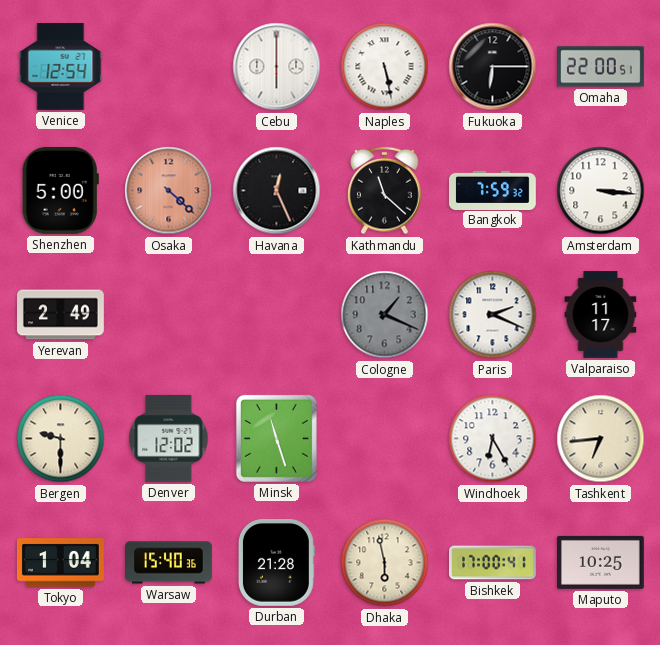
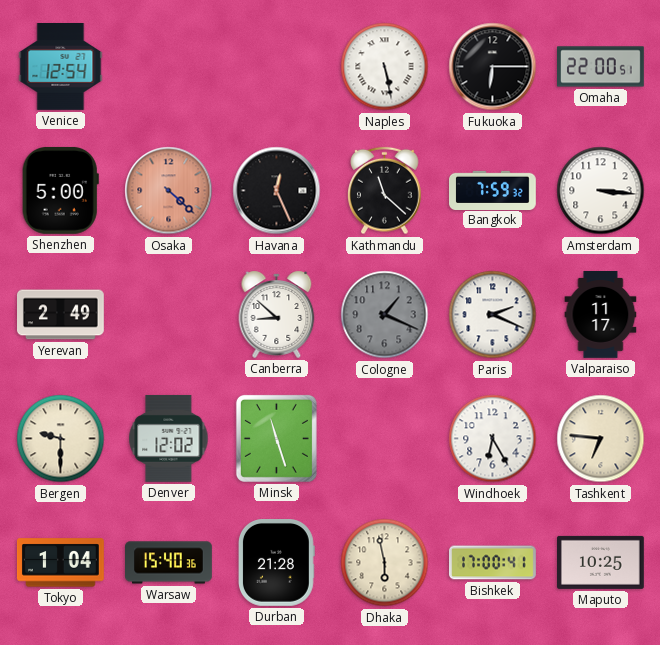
Cebu: 6:00 -> none
Canberra: none -> 8:52
Tashkent: 6:44 -> 6:46
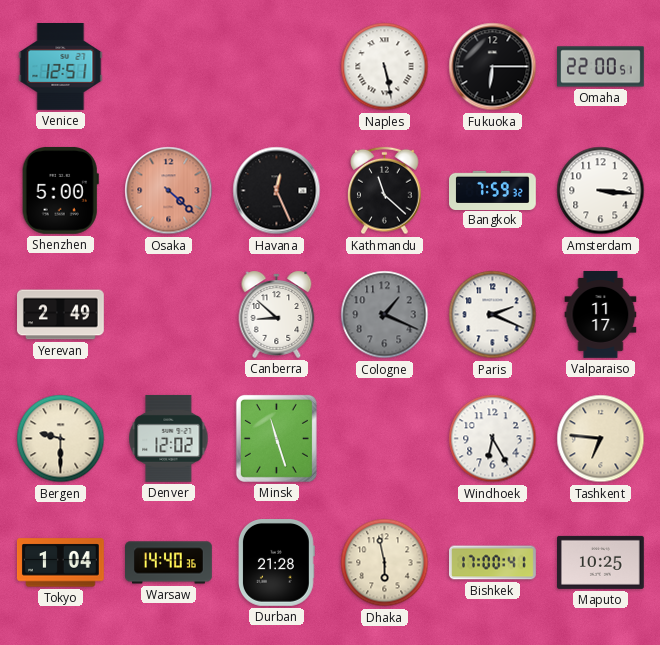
Venice: 12:54 -> 12:51
Warsaw: 15:40 -> 14:40
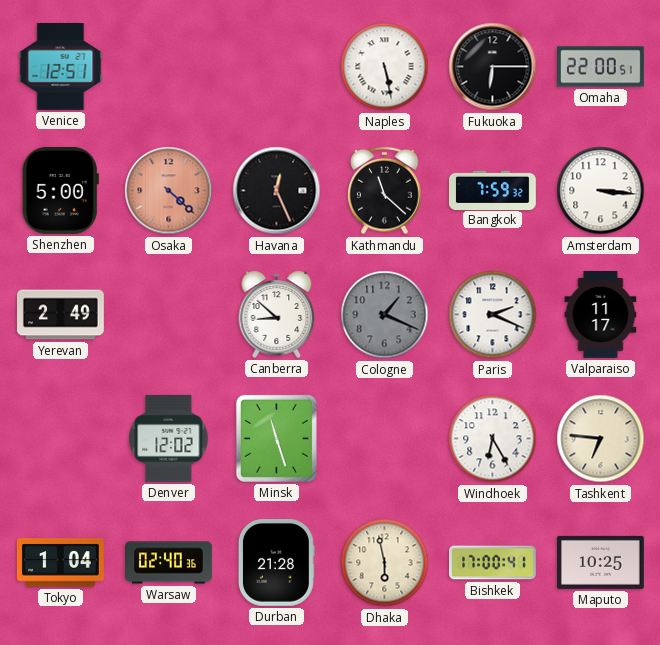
Bergen: 9:30 -> none
Warsaw: 14:40 -> 02:40
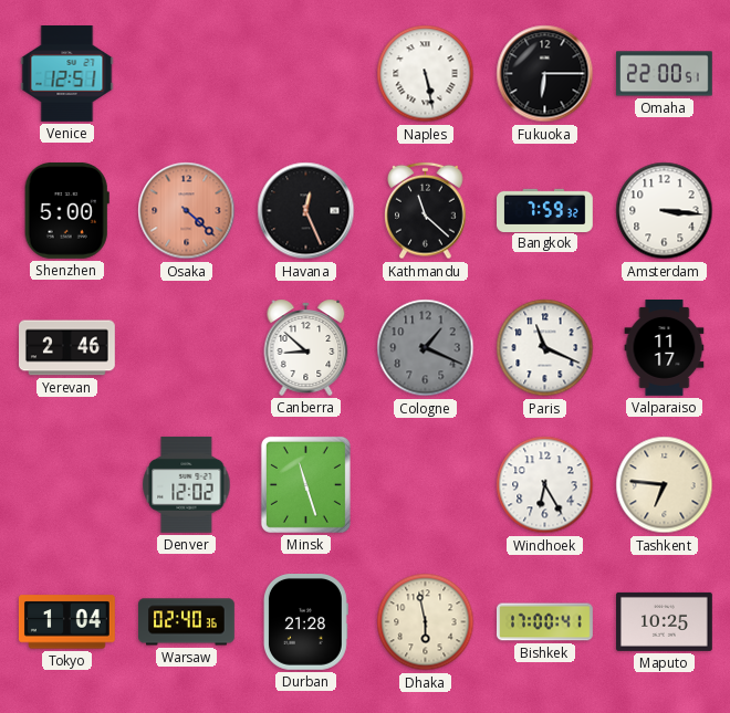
Yerevan: 2:49 -> 2:46
Paris: 2:19 -> 11:19
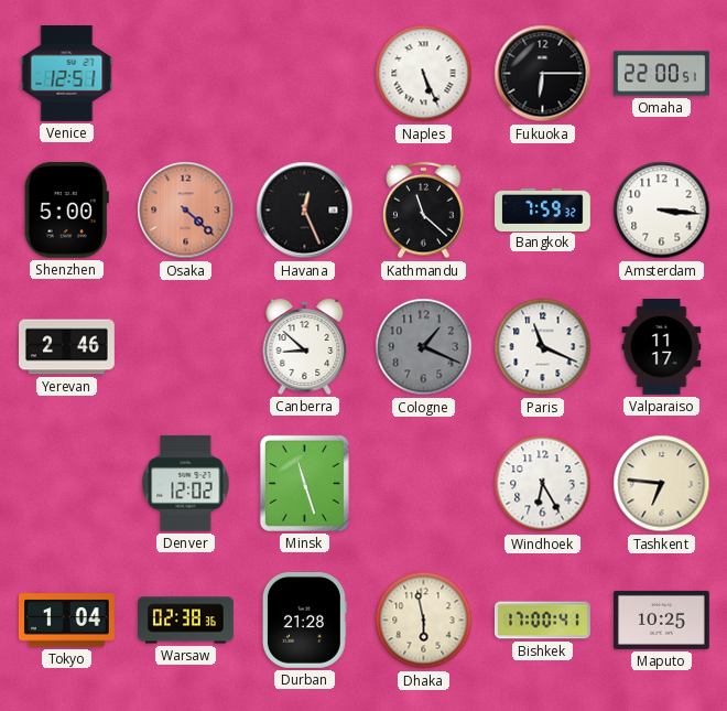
Naples: 5:28 -> 5:26
Warsaw: 02:40 -> 02:38
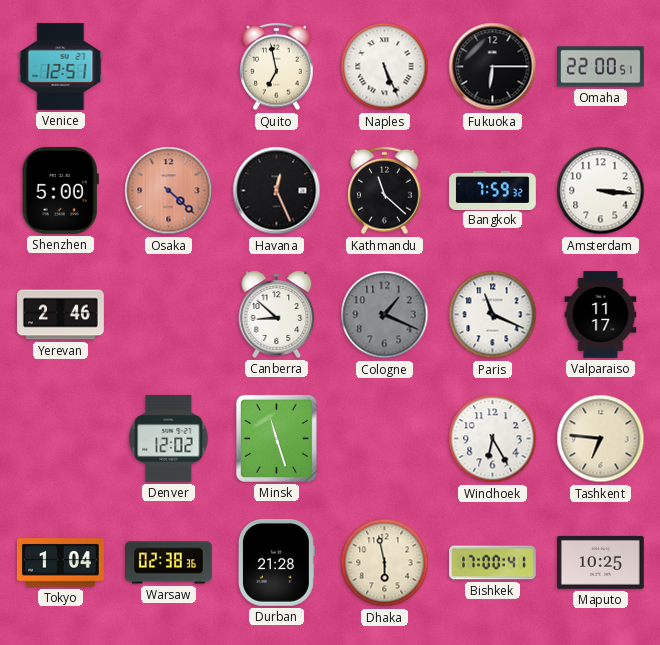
Quito: none -> 6:58
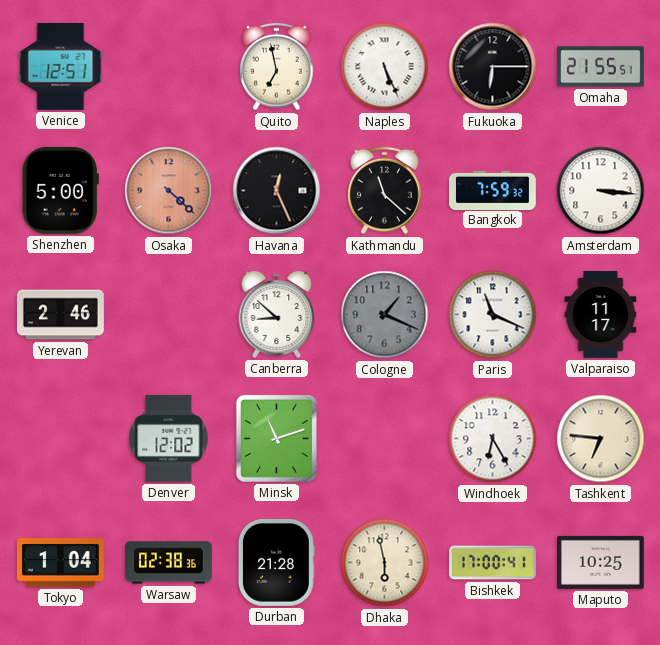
Omaha: 22:00 -> 21:55
Minsk: 11:27 -> 11:12
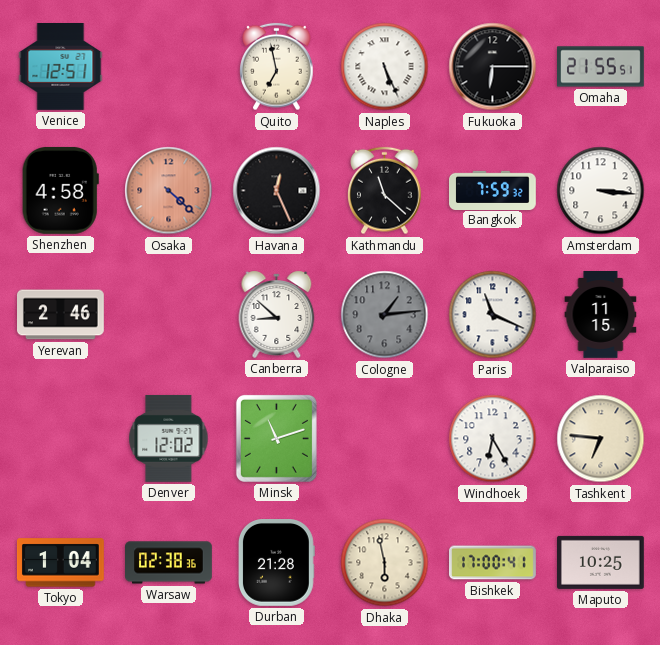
Shenzhen: 5:00 -> 4:58
Cologne: 1:19 -> 1:14
Valparaiso: 11:17 -> 11:15
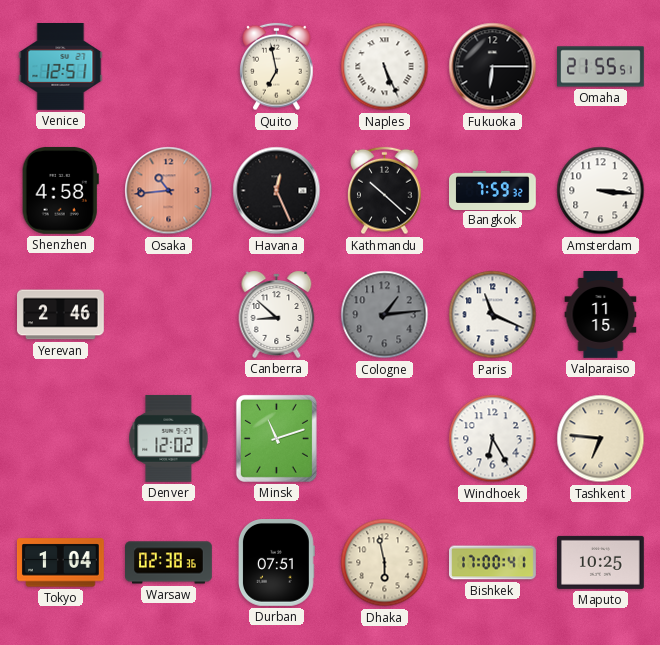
Osaka: 4:22 -> 10:44
Kathmandu: 11:22 -> 10:22
Durban: 21:28 -> 07:51
